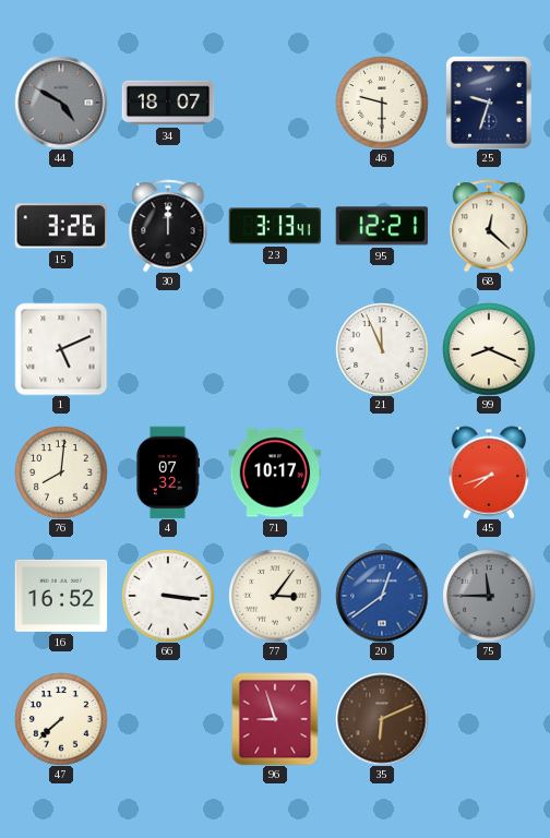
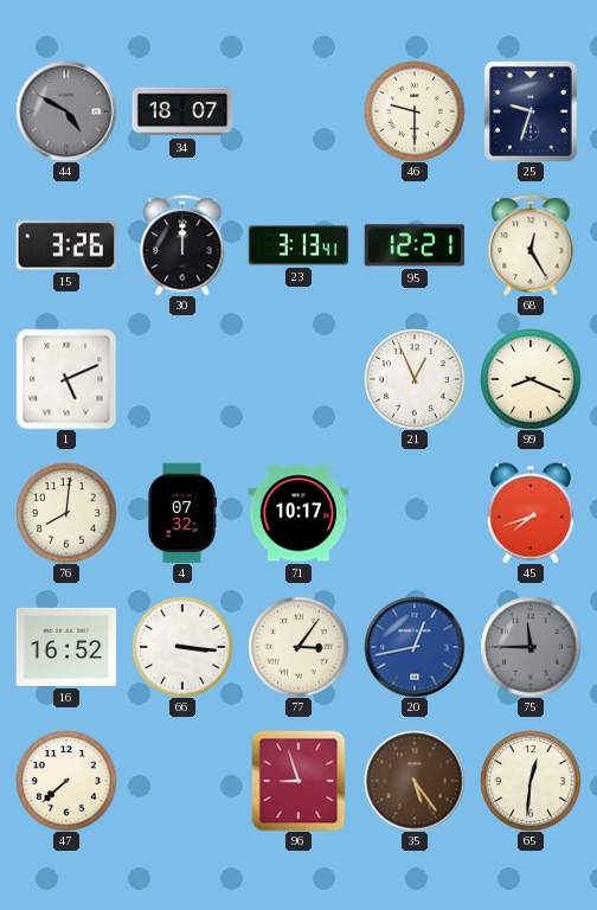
68: 12:22 -> 12:25
21: 11:56 -> 12:56
20: 12:39 -> 12:43
35: 6:11 -> 5:24
65: none -> 12:31
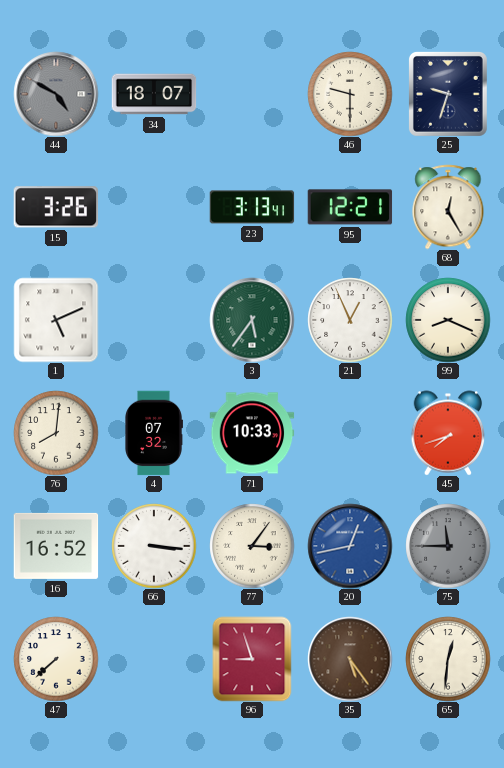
30: 12:00 -> none
3: none -> 5:36
71: 10:17 -> 10:33
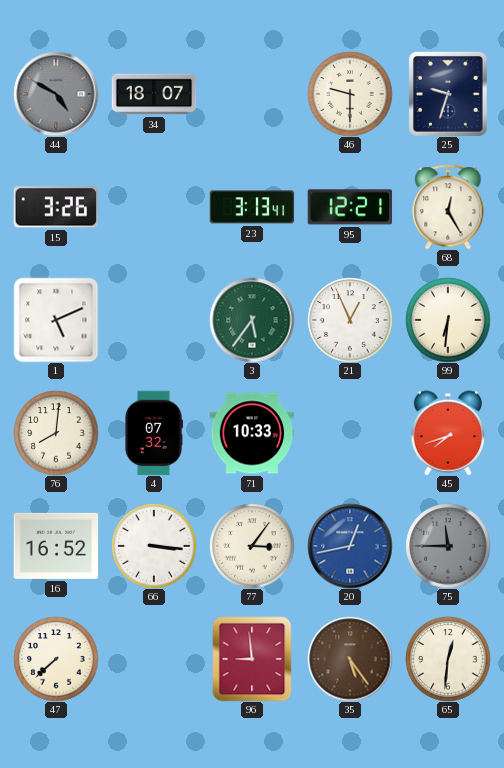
99: 8:19 -> 6:31
96: 8:57 -> 8:59
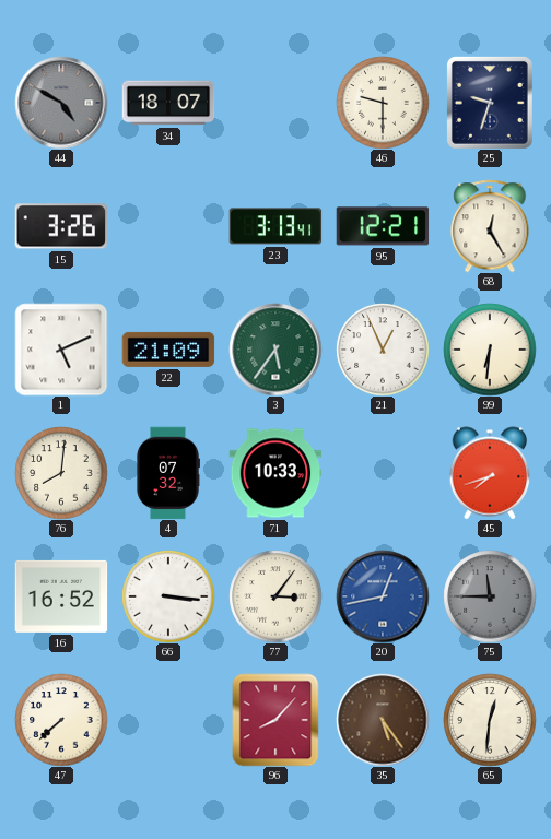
22: none -> 21:09
96: 8:59 -> 8:07
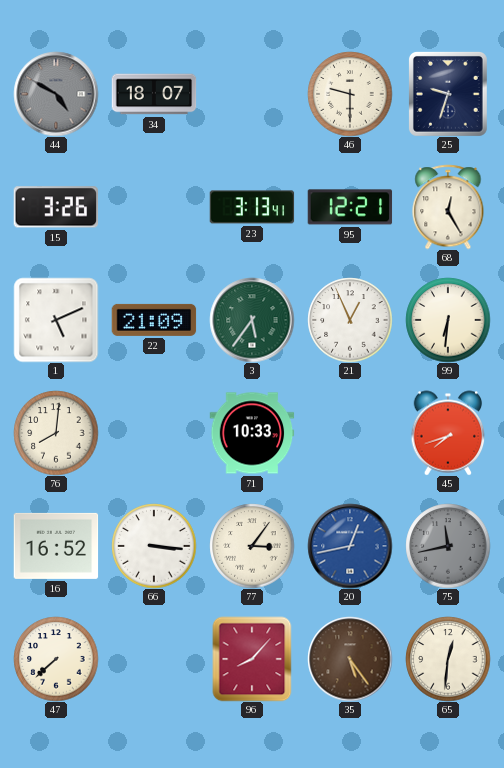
4: 07:32 -> none
75: 11:45 -> 11:43
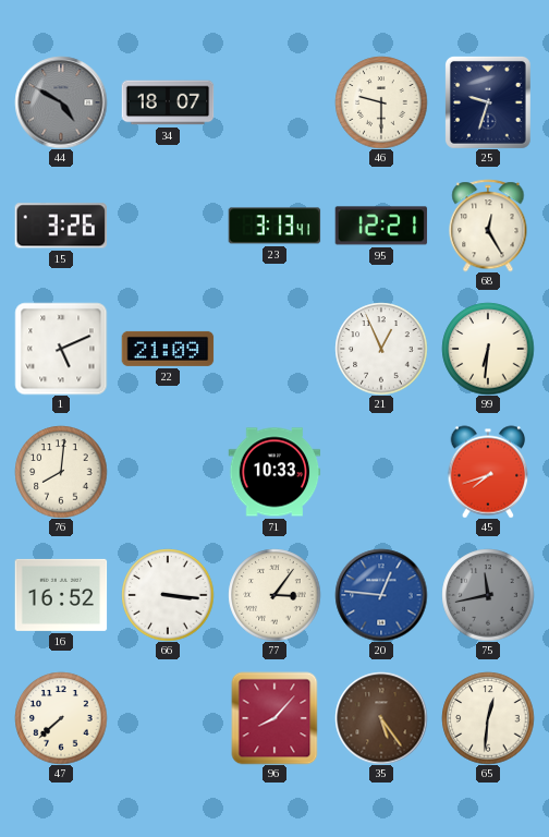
3: 5:36 -> none
20: 12:43 -> 12:46
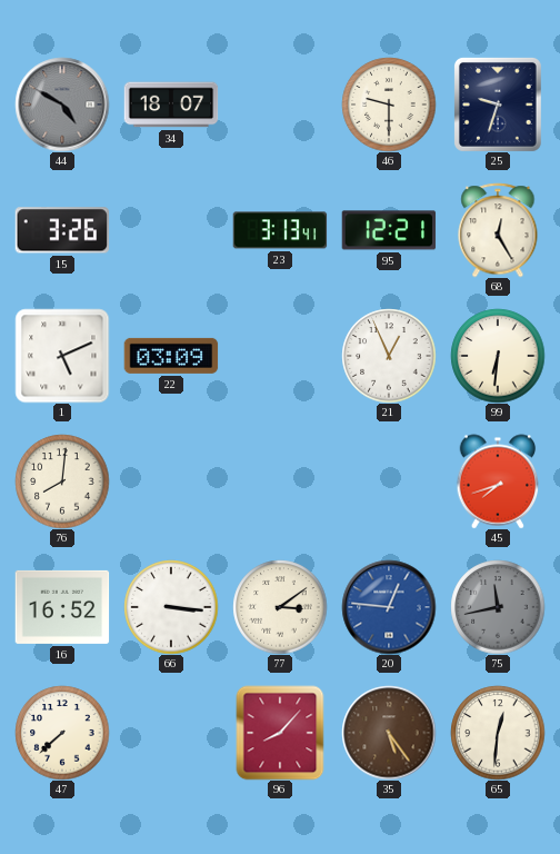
22: 21:09 -> 03:09
71: 10:33 -> none
77: 3:06 -> 3:09
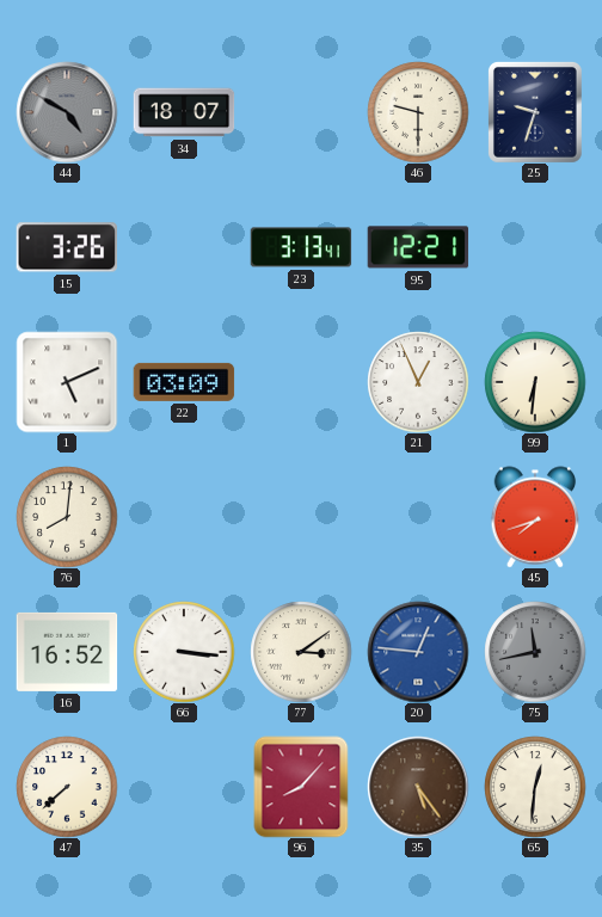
68: 12:25 -> none
